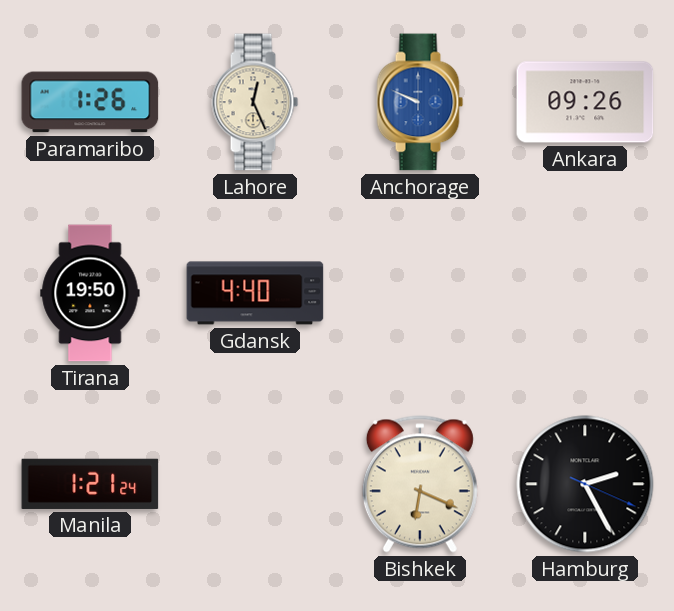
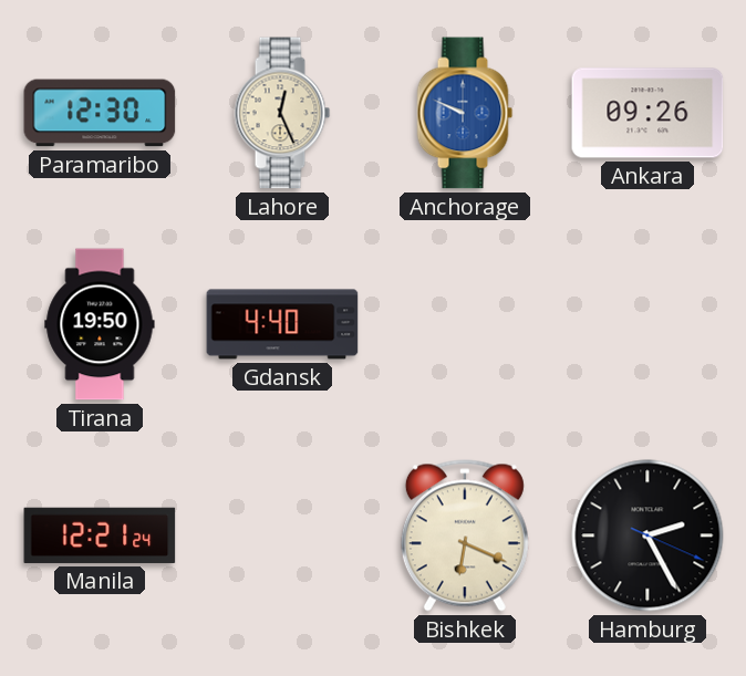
Paramaribo: 1:26 -> 12:30
Manila: 1:21 -> 12:21
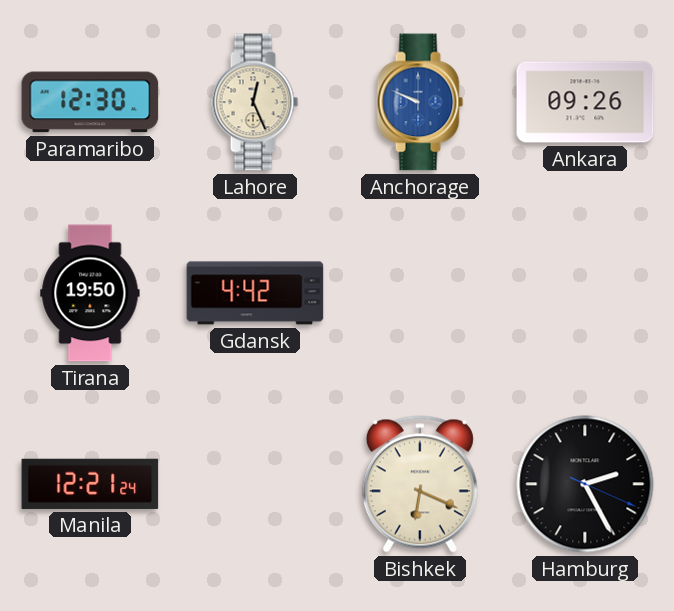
Gdansk: 4:40 -> 4:42
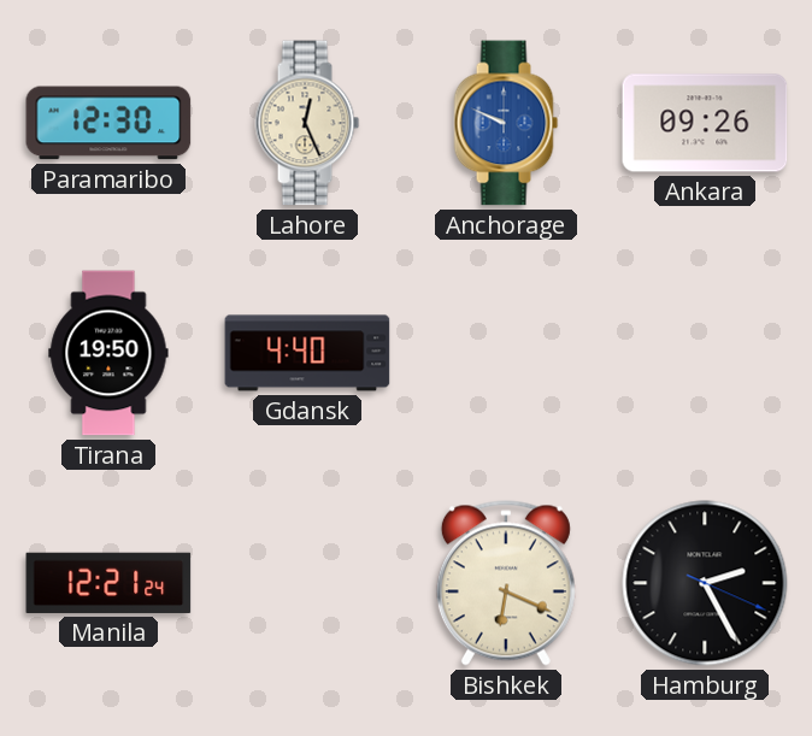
Gdansk: 4:42 -> 4:40
